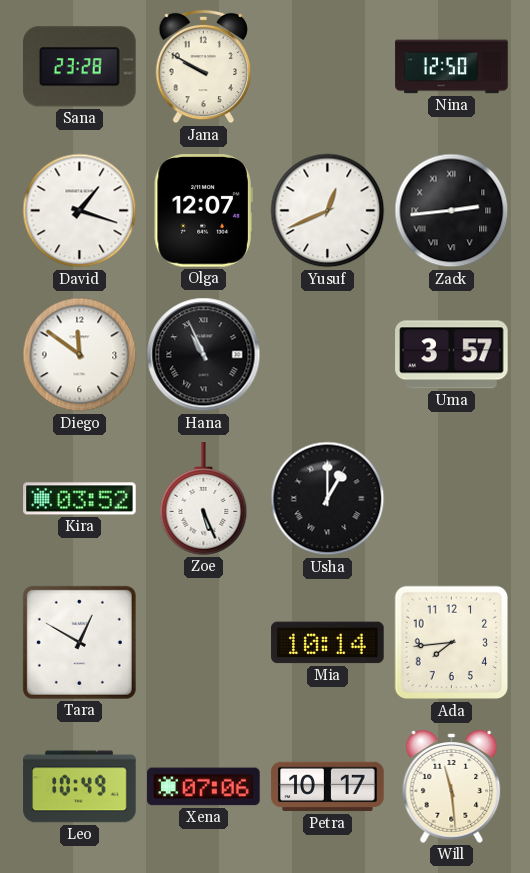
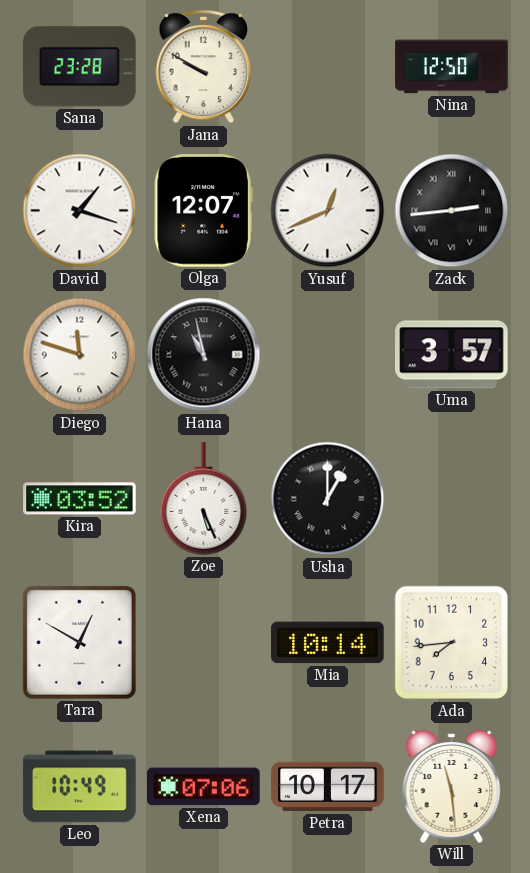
Diego: 11:51 -> 11:48
Hana: 10:56 -> 10:58
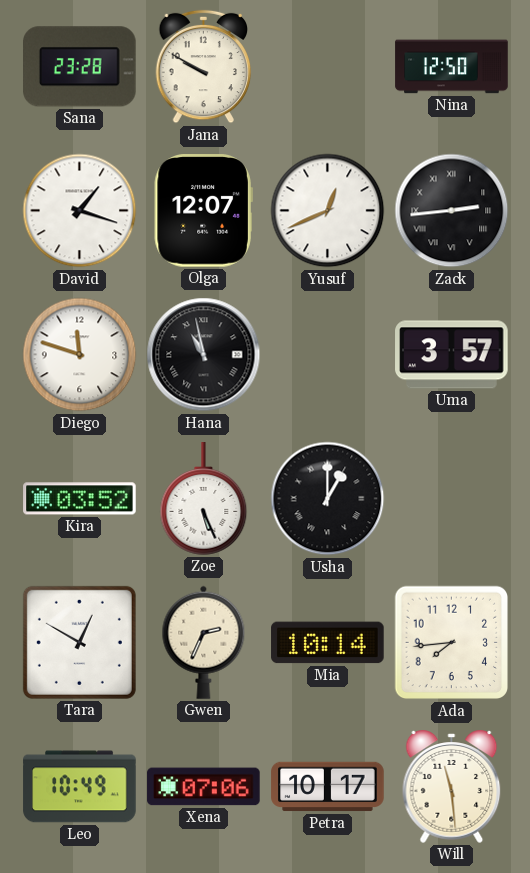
Gwen: none -> 2:34
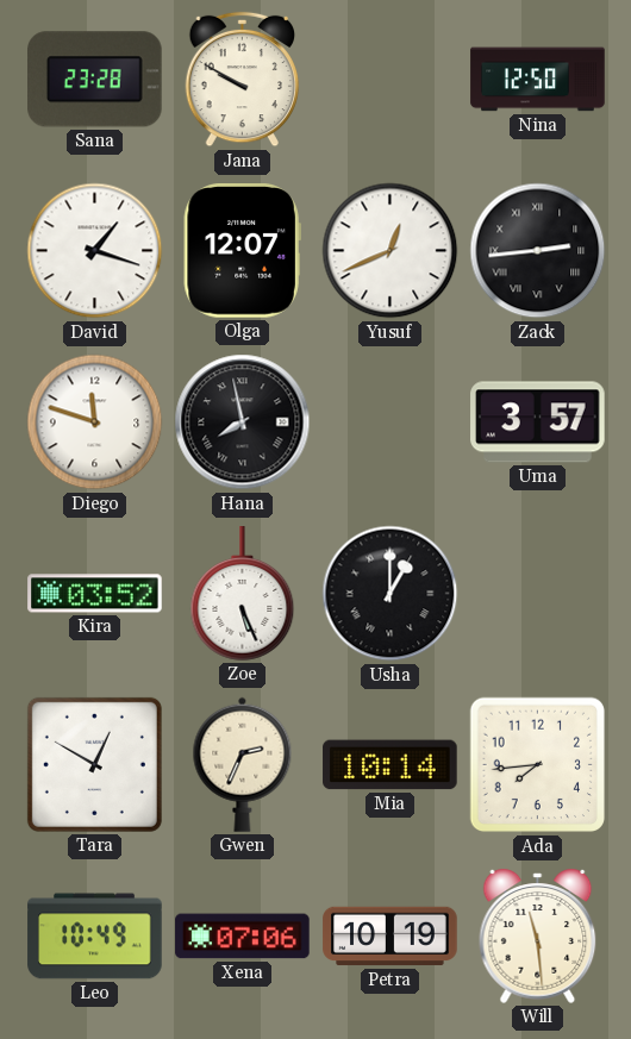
Hana: 10:58 -> 7:58
Petra: 10:17 -> 10:19
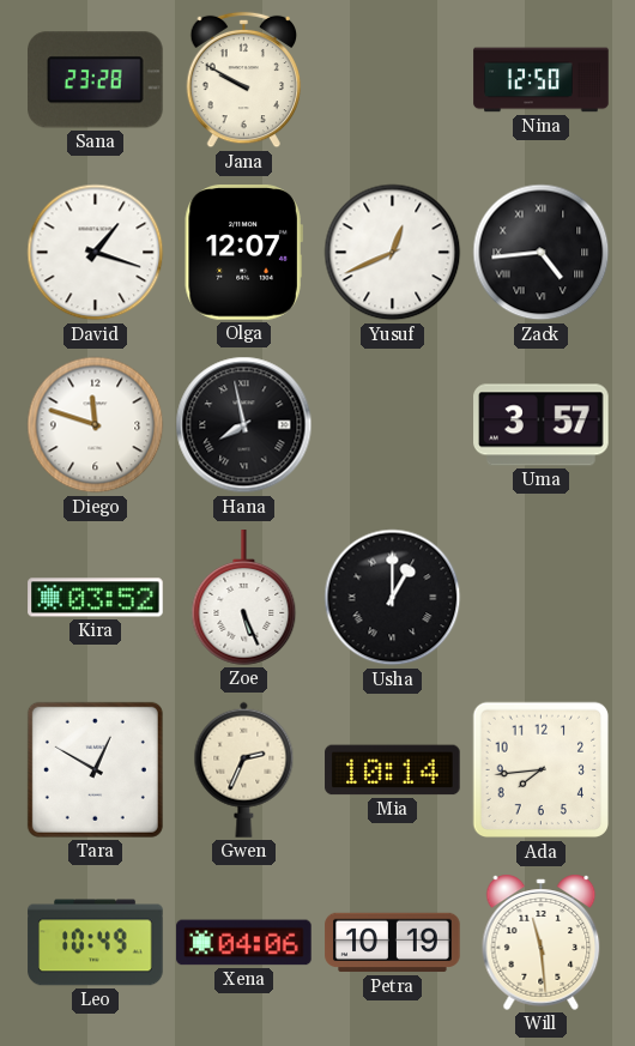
Zack: 2:44 -> 4:44
Xena: 07:06 -> 04:06
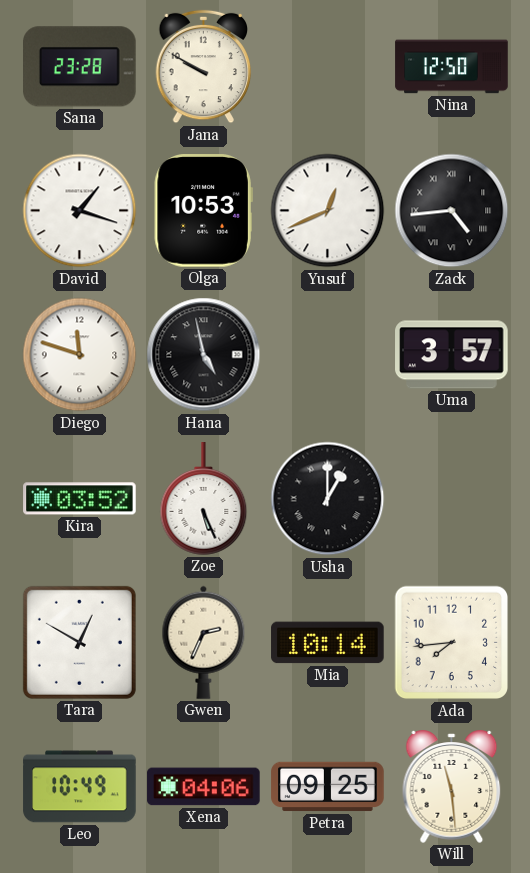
Olga: 12:07 -> 10:53
Hana: 7:58 -> 4:58
Petra: 10:19 -> 09:25
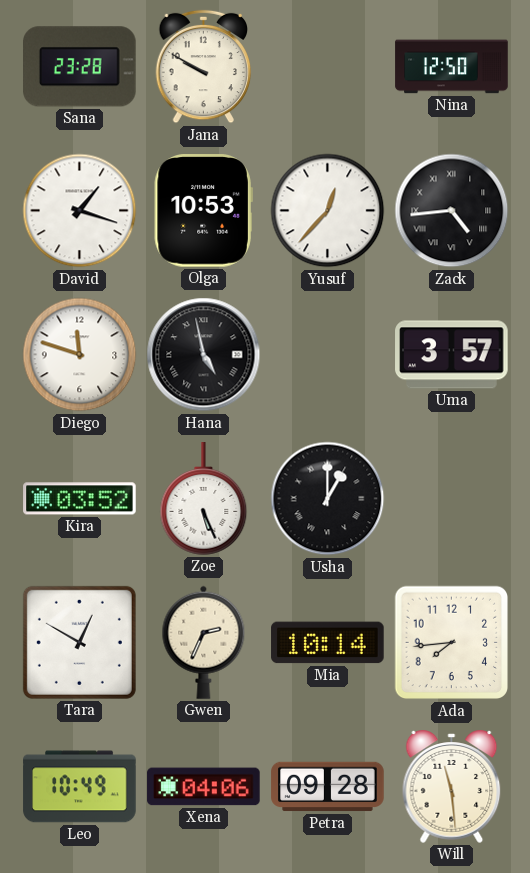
Yusuf: 12:41 -> 12:37
Petra: 09:25 -> 09:28
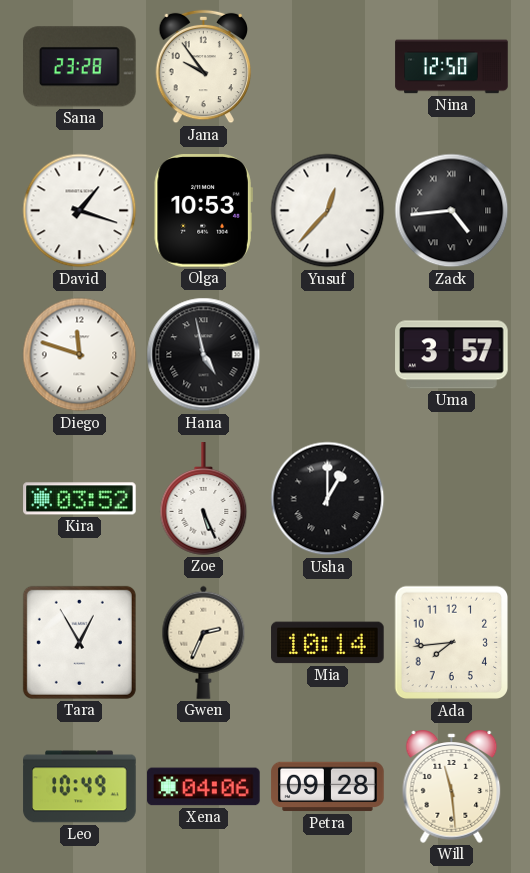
Jana: 9:50 -> 9:54
Tara: 12:50 -> 12:55
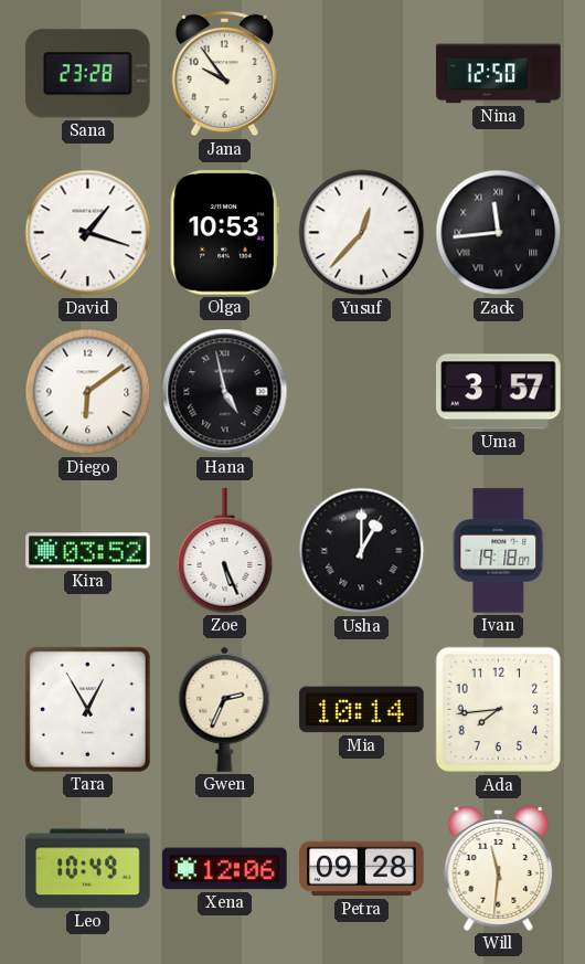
Zack: 4:44 -> 11:44
Diego: 11:48 -> 6:09
Ivan: none -> 19:18
Xena: 04:06 -> 12:06
Will: 11:29 -> 11:31
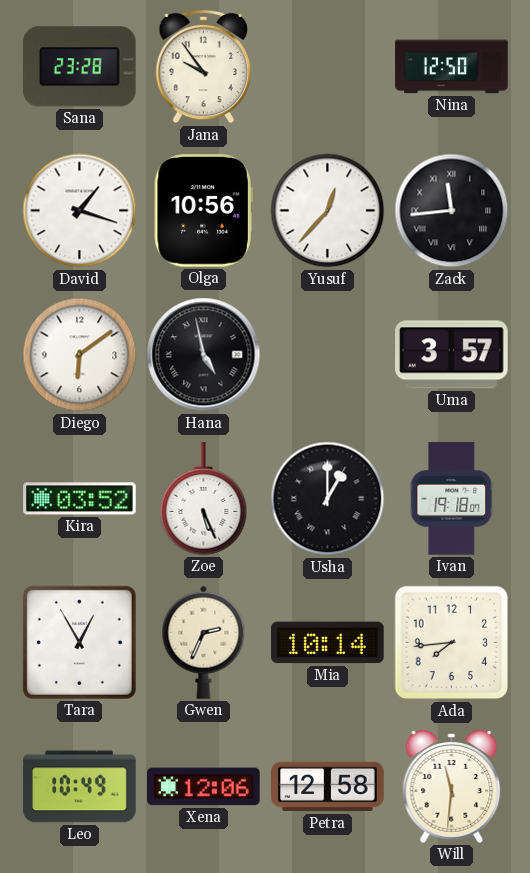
Olga: 10:53 -> 10:56
Petra: 09:28 -> 12:58
